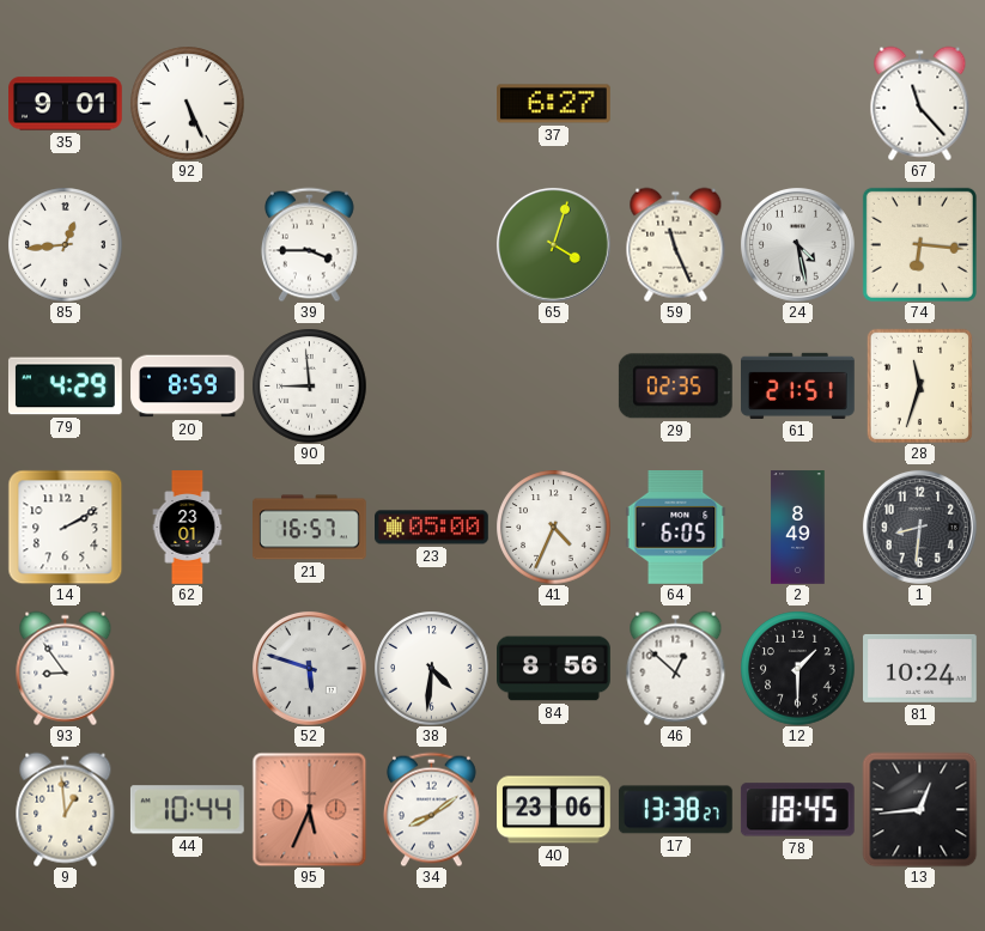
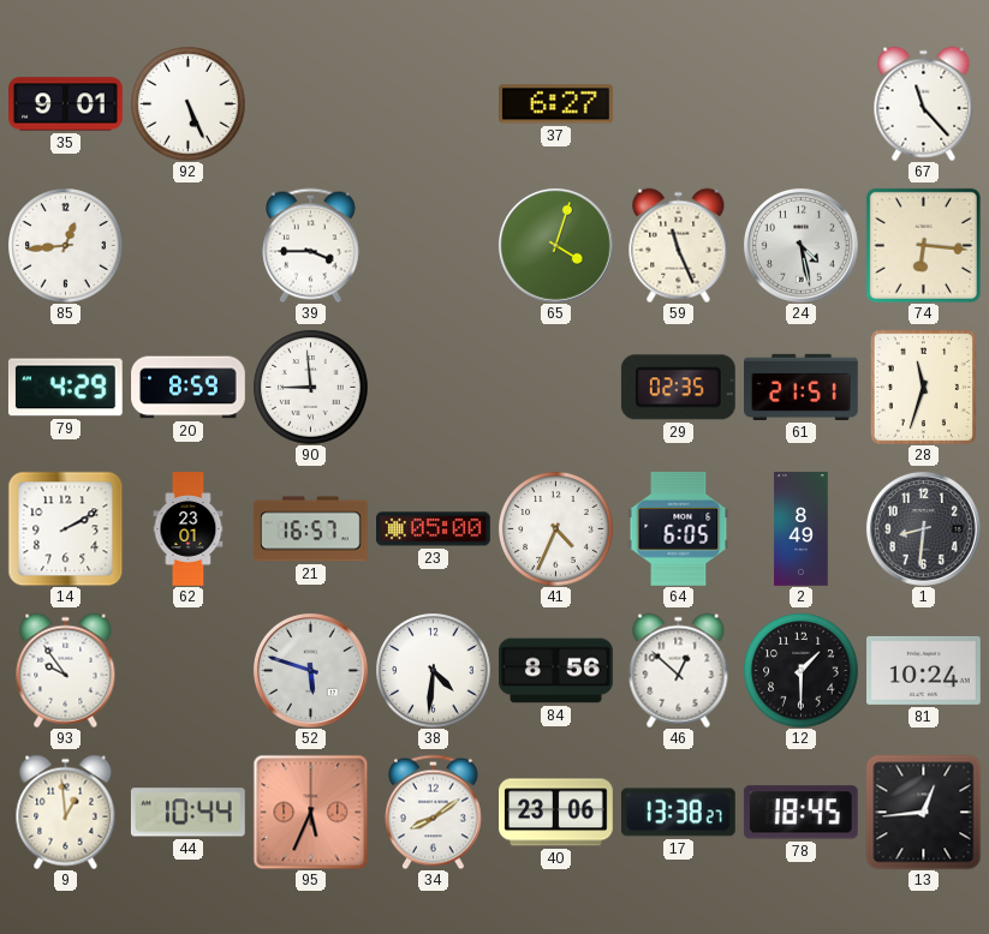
93: 8:54 -> 9:54
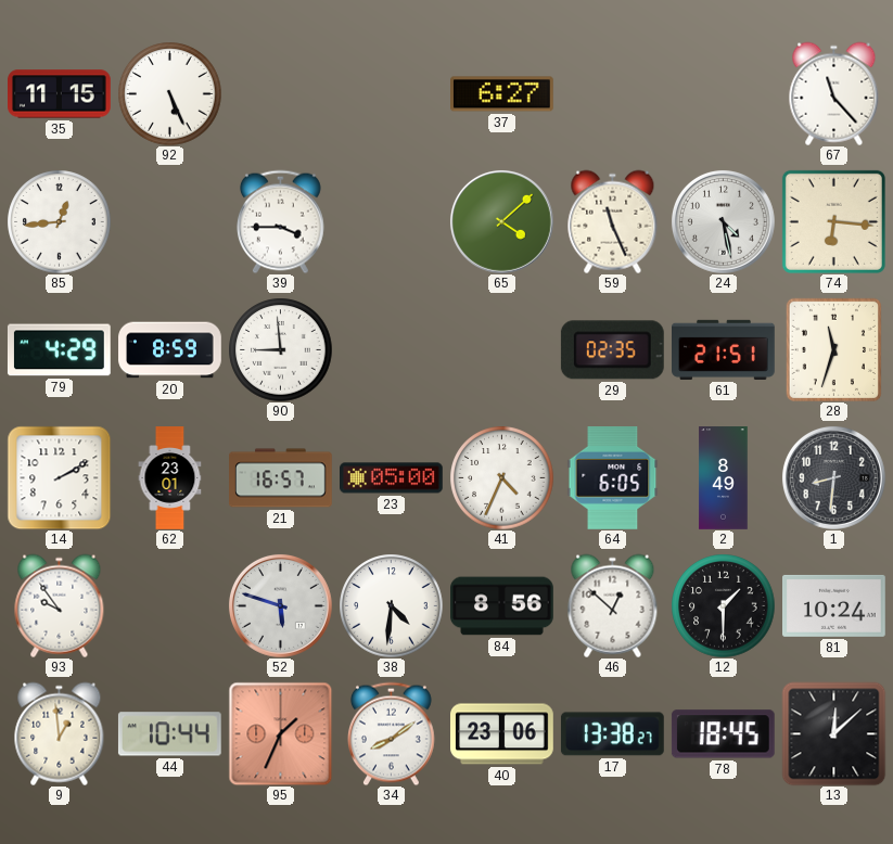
35: 9:01 -> 11:15
65: 4:03 -> 4:08
95: 5:34 -> 1:34
13: 12:44 -> 12:08
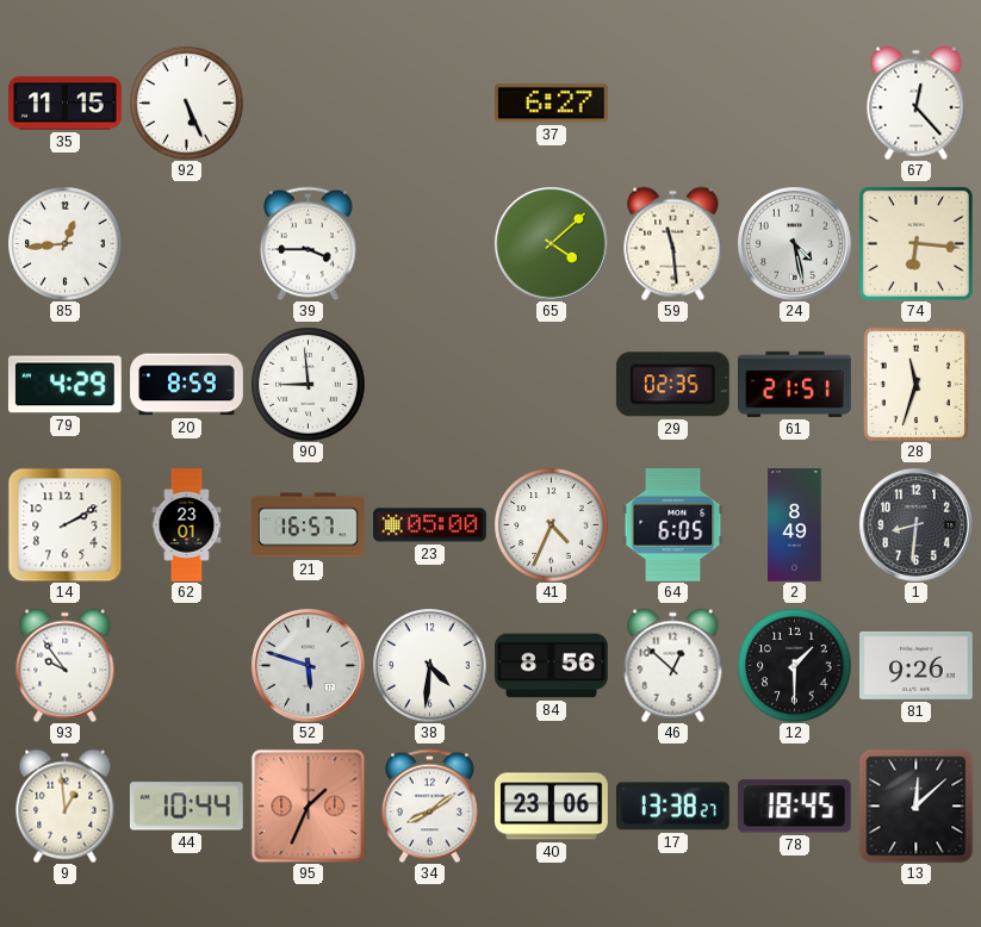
67: 11:23 -> 12:23
59: 11:26 -> 11:29
81: 10:24 -> 9:26
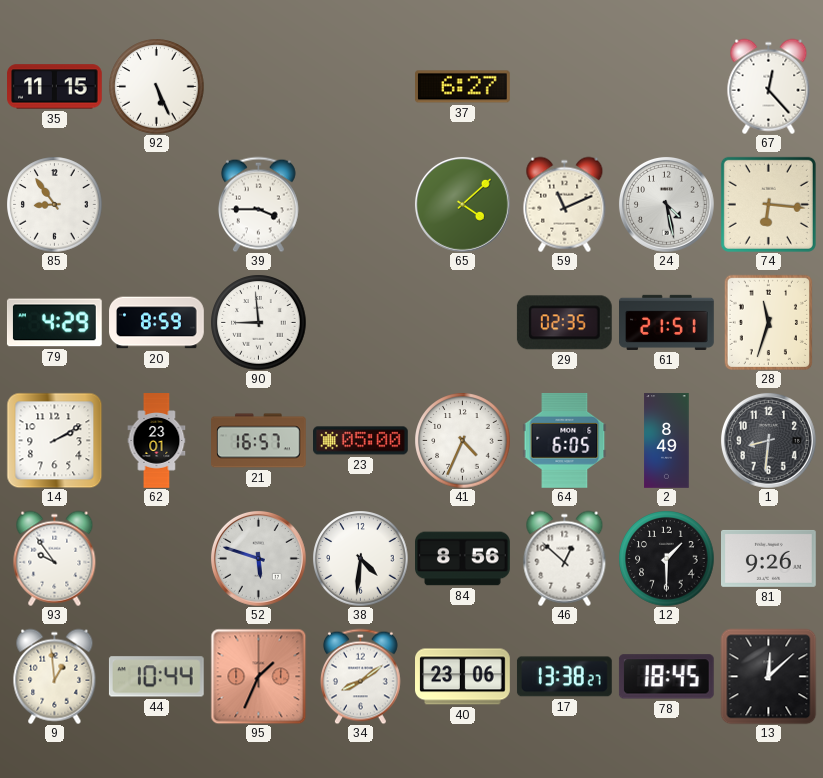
85: 12:44 -> 8:54
59: 11:29 -> 11:11
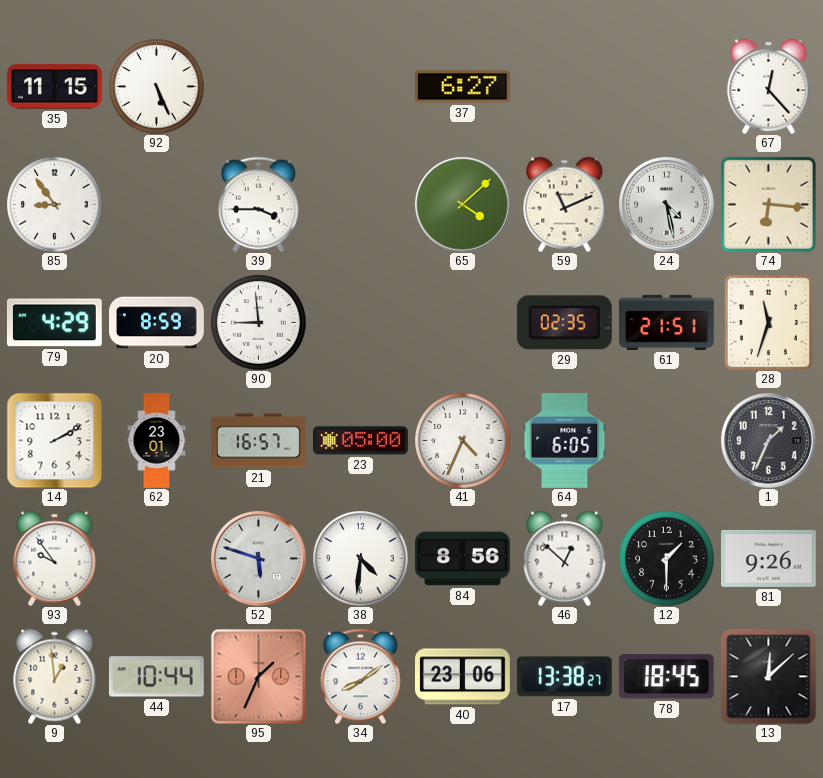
2: 8:49 -> none
1: 8:31 -> 1:34
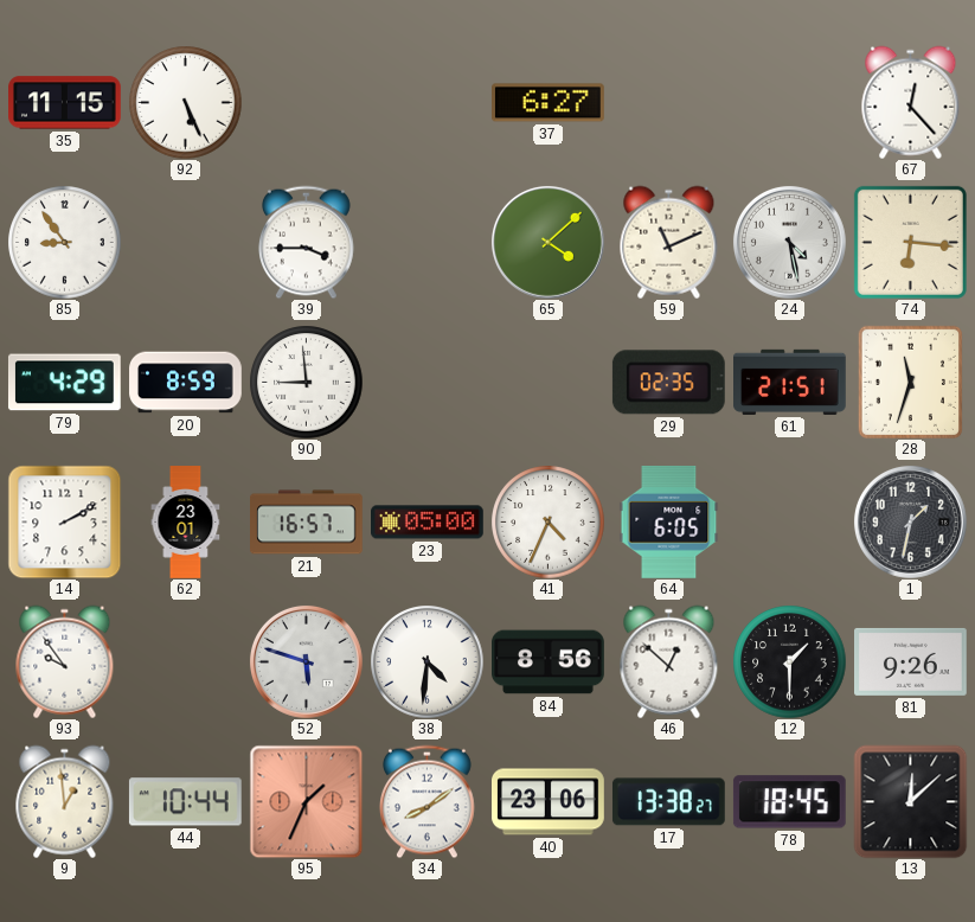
1: 1:34 -> 1:32
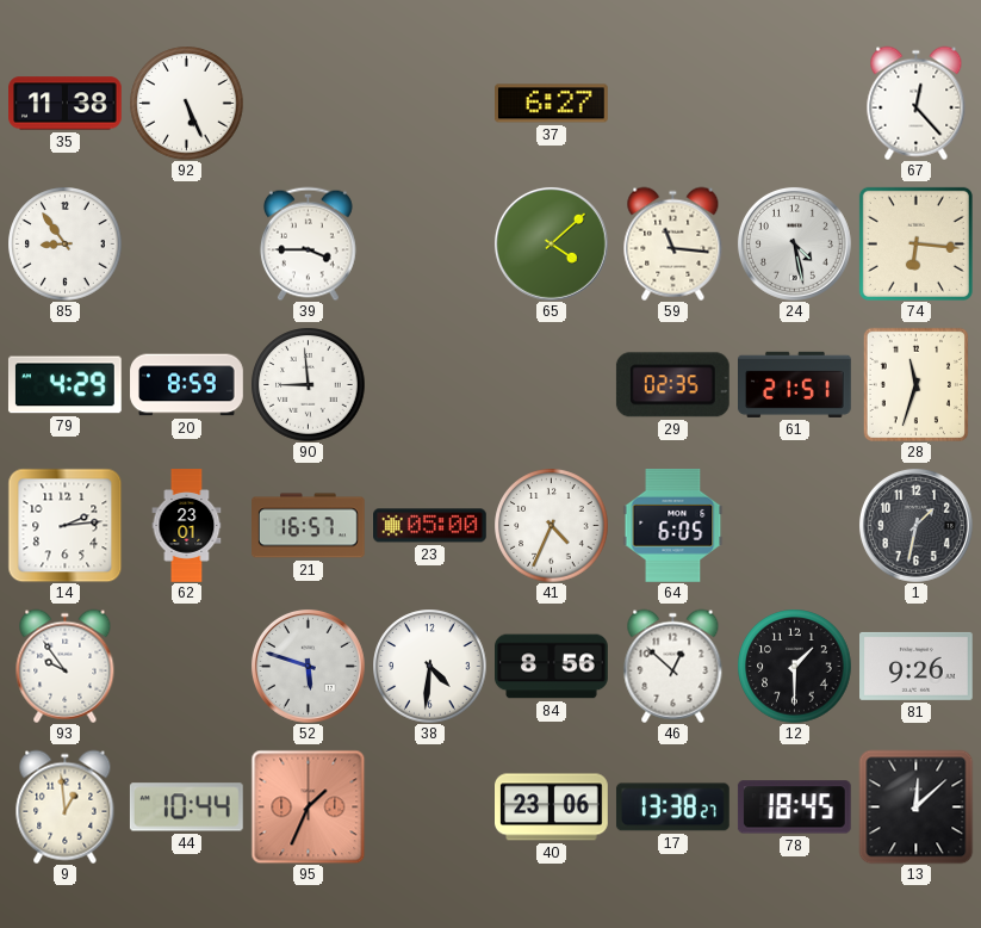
35: 11:15 -> 11:38
59: 11:11 -> 11:16
14: 2:10 -> 2:14
34: 8:09 -> none
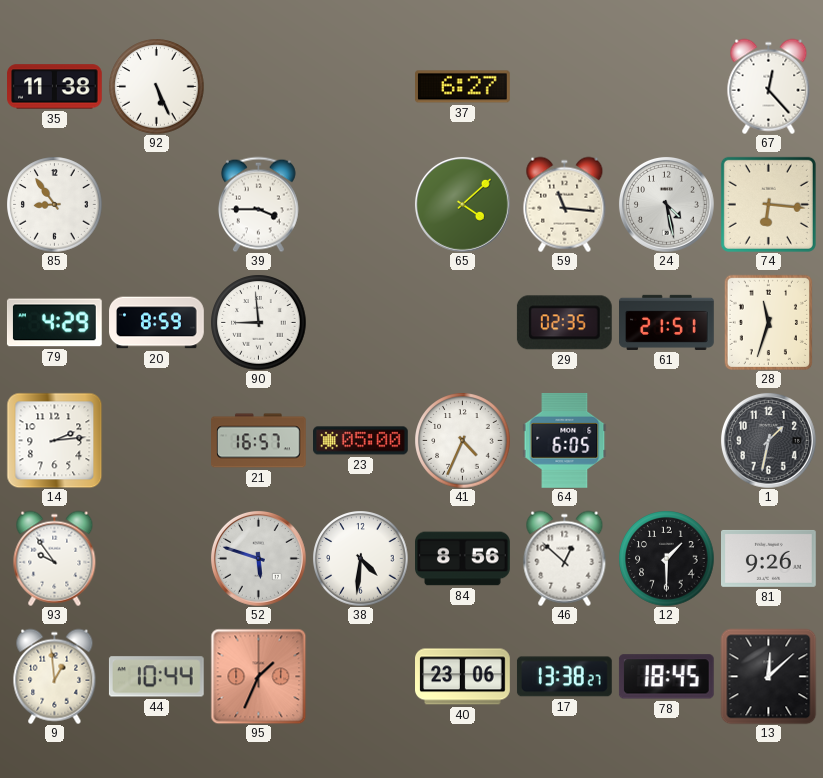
62: 23:01 -> none
